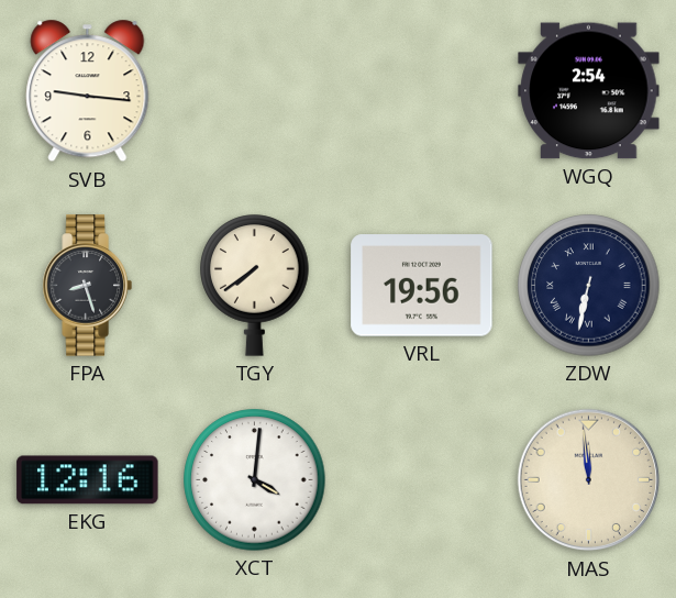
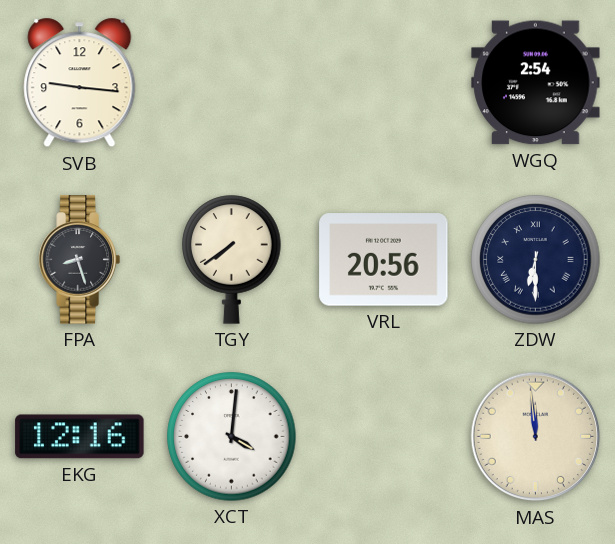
VRL: 19:56 -> 20:56
ZDW: 6:32 -> 6:30
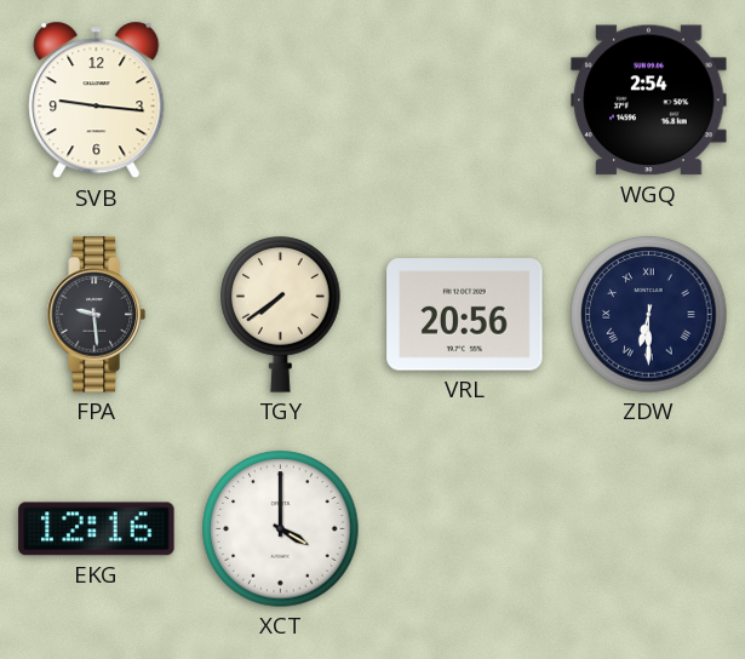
FPA: 8:27 -> 9:29
XCT: 4:01 -> 4:00
MAS: 11:59 -> none
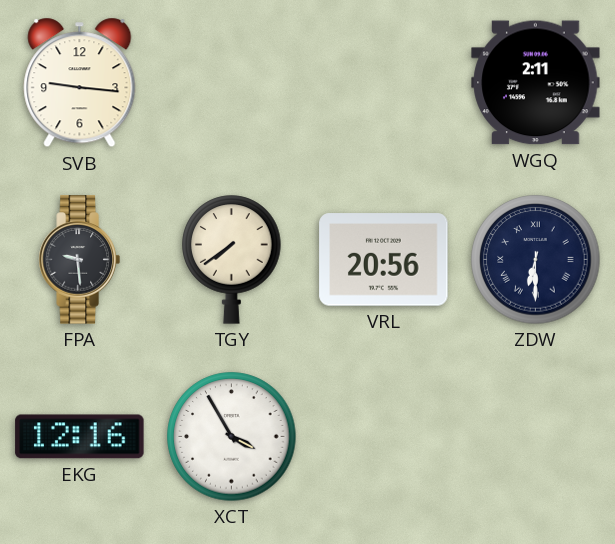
WGQ: 2:54 -> 2:11
XCT: 4:00 -> 3:55
